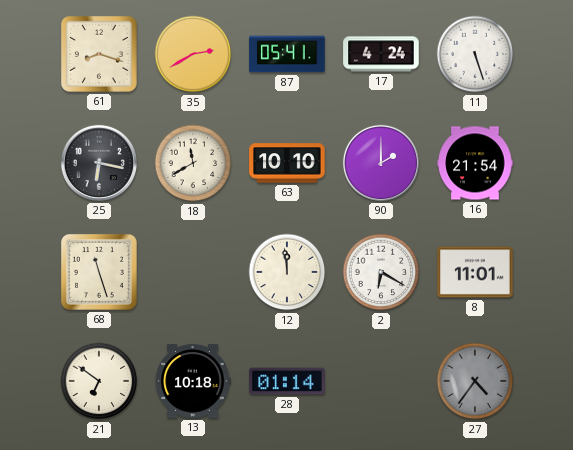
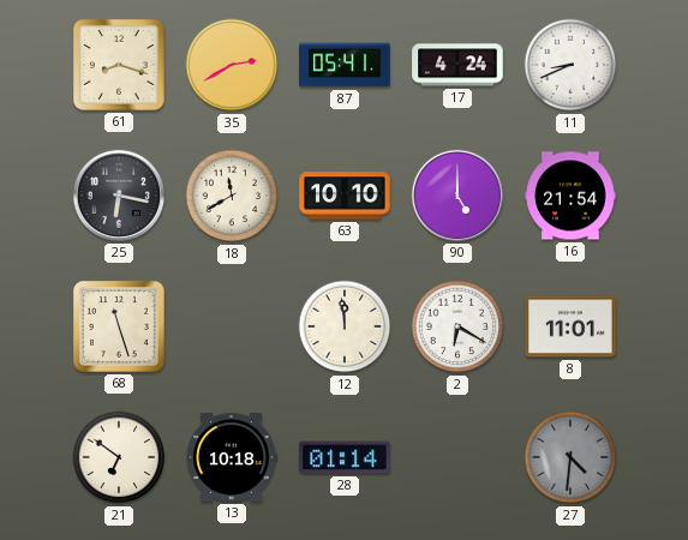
11: 5:27 -> 8:41
90: 2:00 -> 5:00
27: 4:36 -> 4:31
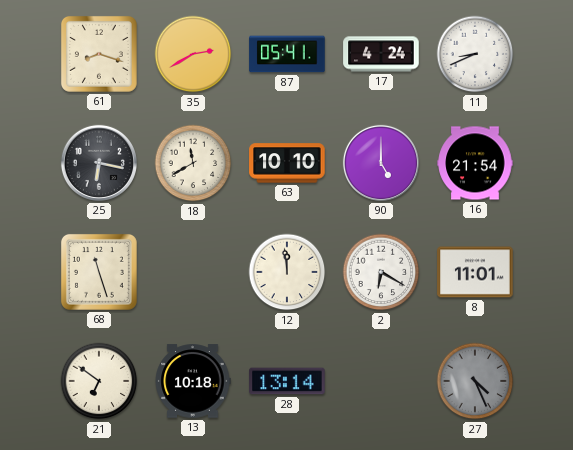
28: 01:14 -> 13:14
27: 4:31 -> 4:26
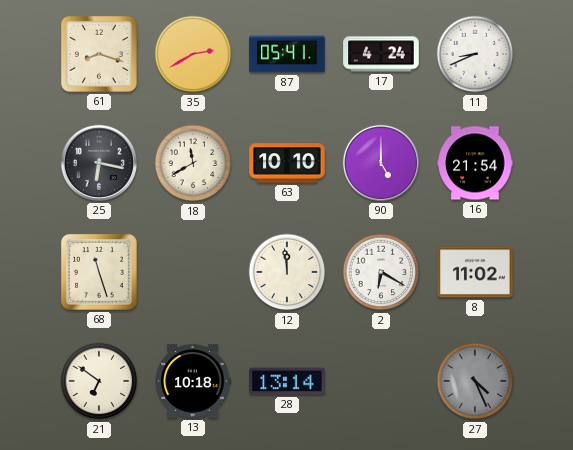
8: 11:01 -> 11:02
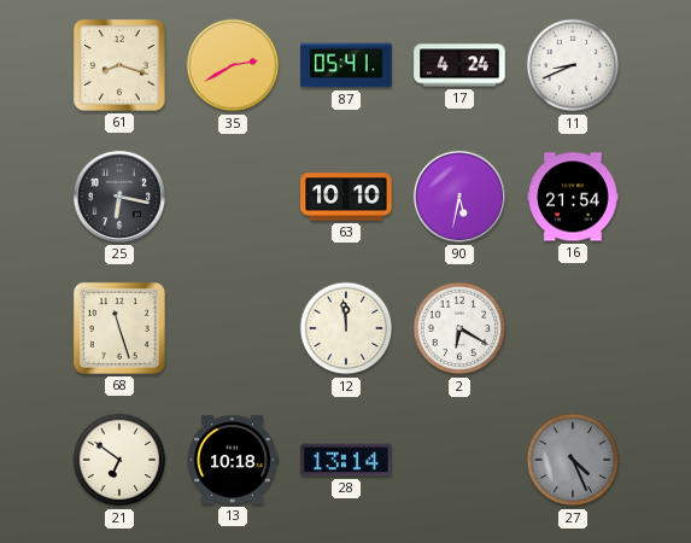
18: 11:40 -> none
90: 5:00 -> 5:32
8: 11:02 -> none
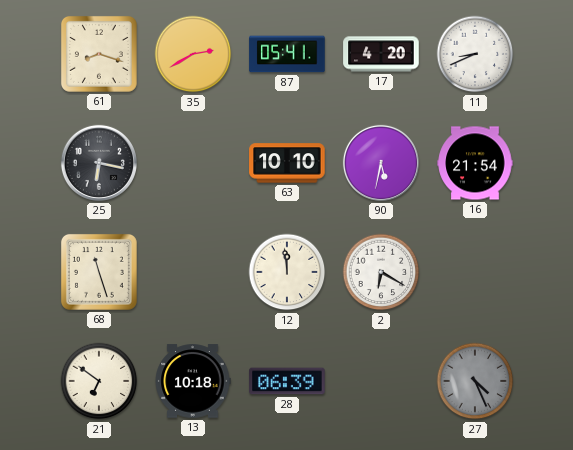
17: 4:24 -> 4:20
28: 13:14 -> 06:39
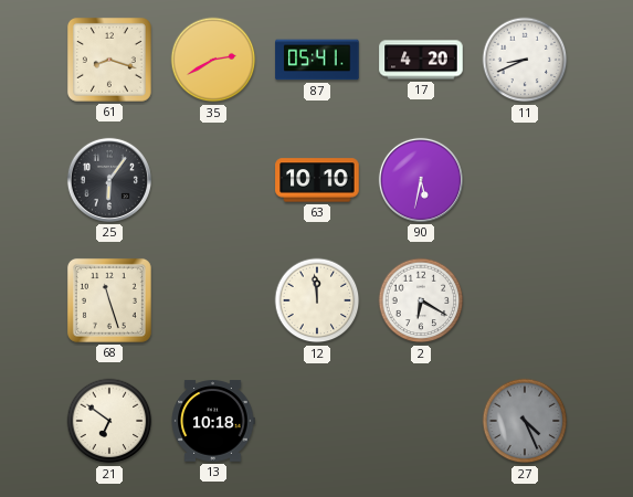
25: 6:17 -> 6:06
16: 21:54 -> none
28: 06:39 -> none
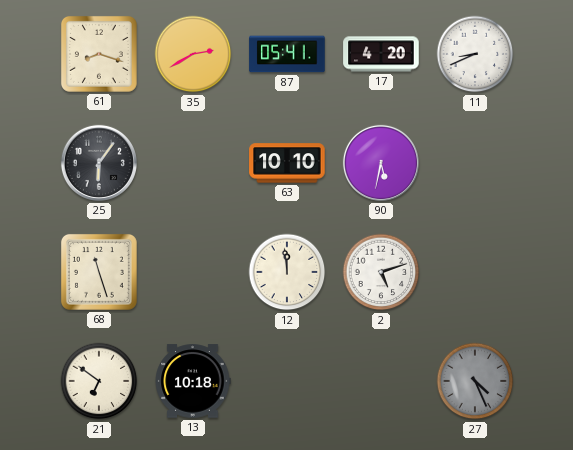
2: 6:20 -> 5:12
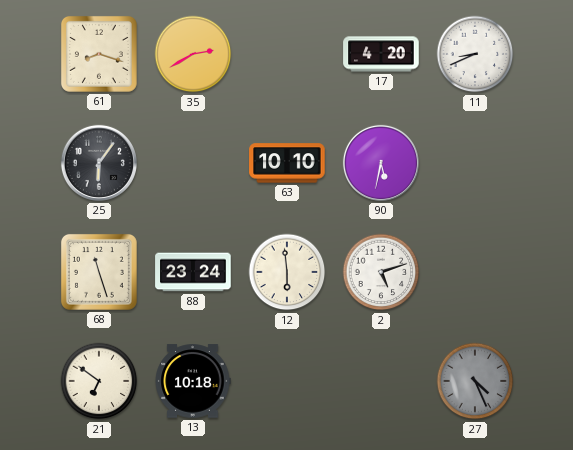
87: 05:41 -> none
88: none -> 23:24
12: 11:59 -> 5:59
